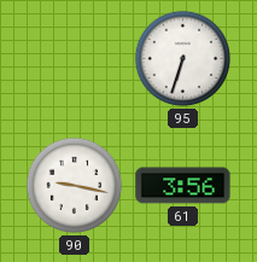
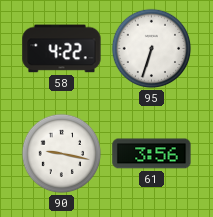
58: none -> 4:22
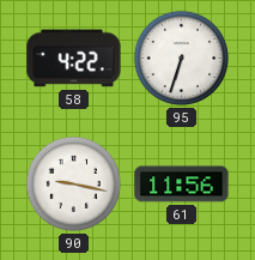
61: 3:56 -> 11:56
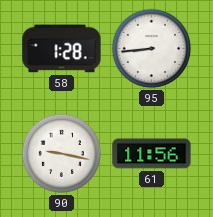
58: 4:22 -> 1:28
95: 6:33 -> 8:44
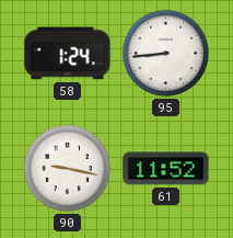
58: 1:28 -> 1:24
61: 11:56 -> 11:52
